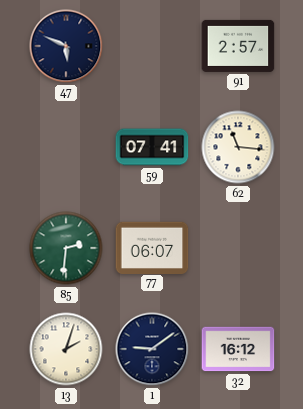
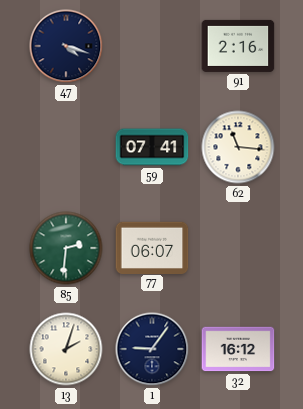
47: 5:49 -> 4:18
91: 2:57 -> 2:16
1: 9:09 -> 9:06
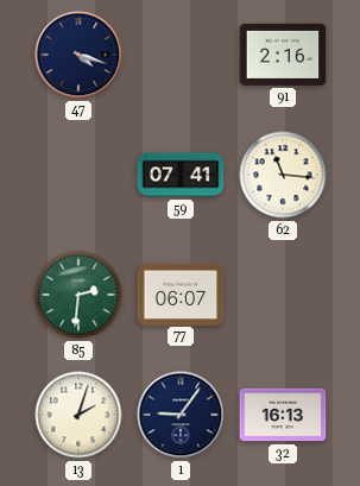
32: 16:12 -> 16:13
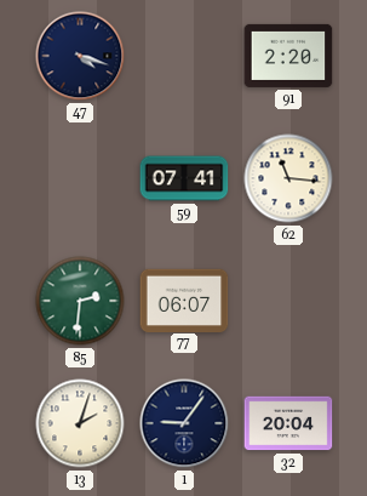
91: 2:16 -> 2:20
32: 16:13 -> 20:04
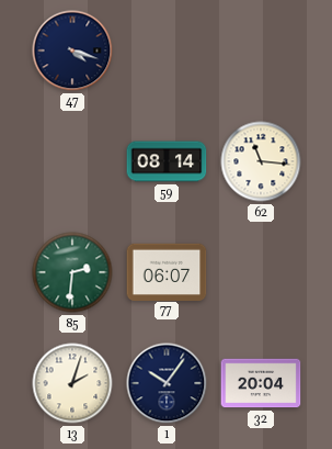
91: 2:20 -> none
59: 07:41 -> 08:14
1: 9:06 -> 10:06
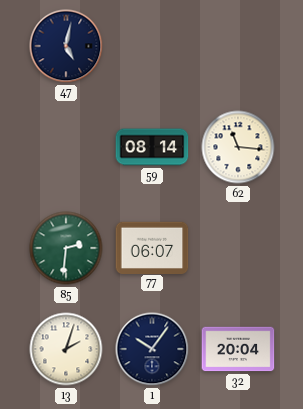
47: 4:18 -> 5:02
